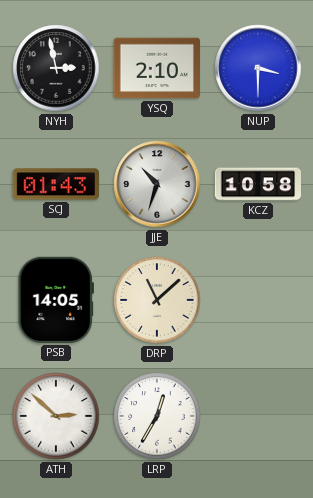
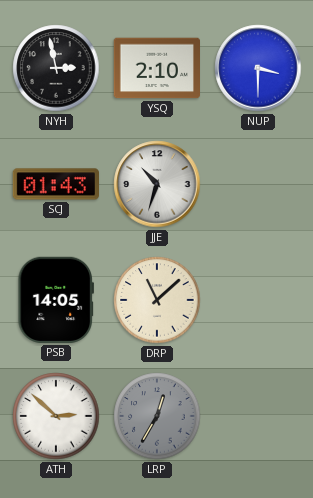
KCZ: 10:58 -> none
LRP dial: white -> grey
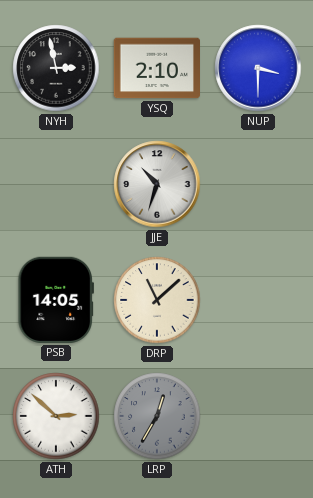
SCJ: 01:43 -> none
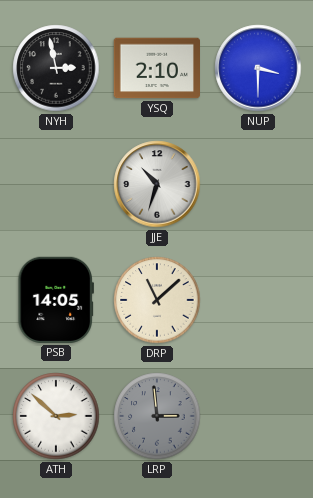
LRP: 12:35 -> 2:59
